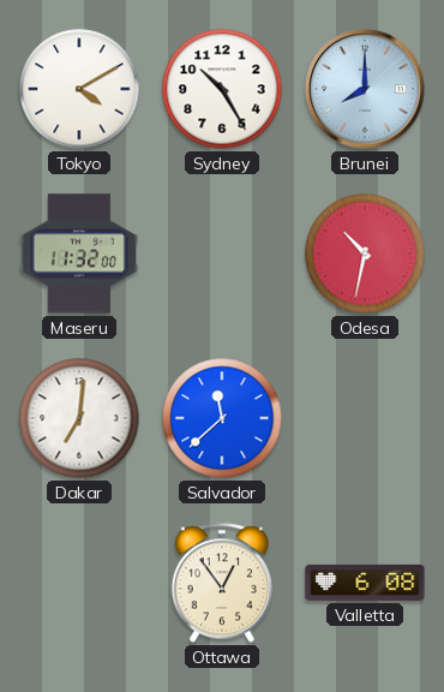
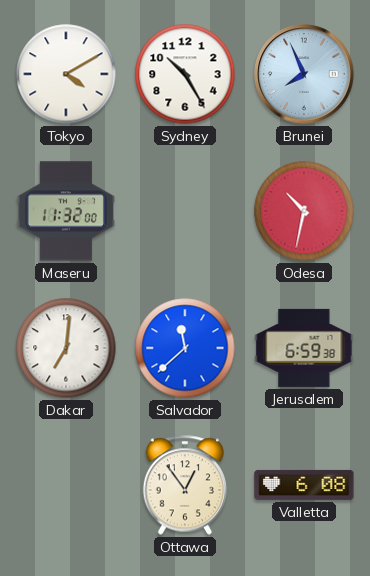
Brunei: 8:00 -> 7:56
Jerusalem: none -> 6:59
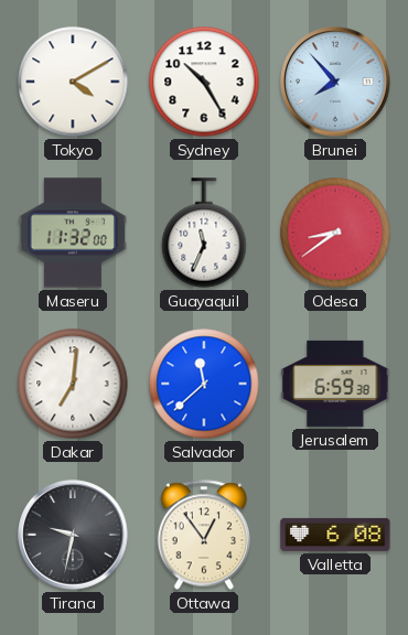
Brunei: 7:56 -> 7:53
Guayaquil: none -> 11:34
Odesa: 10:32 -> 8:39
Tirana: none -> 9:32
